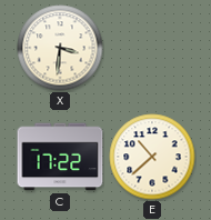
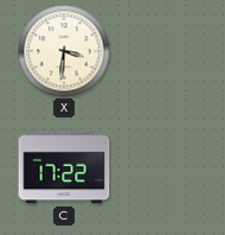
E: 10:38 -> none
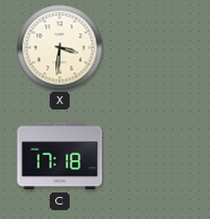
C: 17:22 -> 17:18
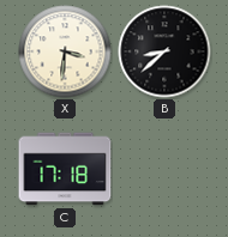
B: none -> 8:38
